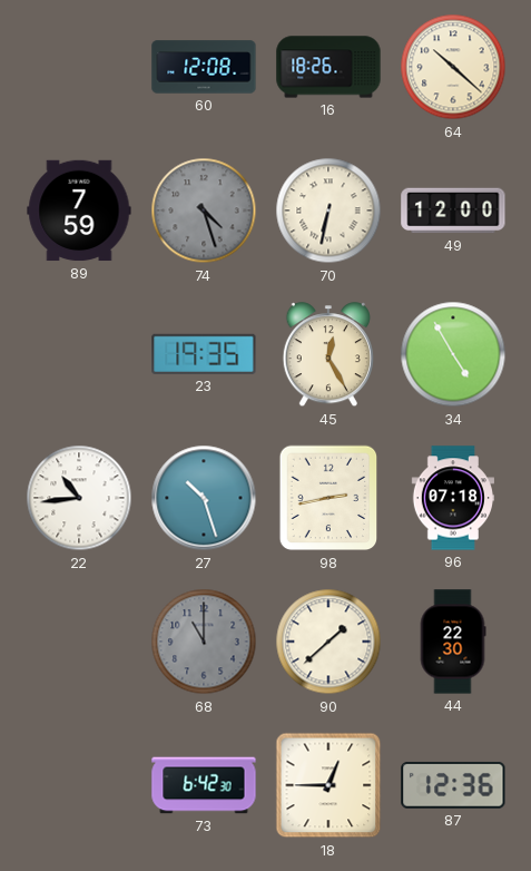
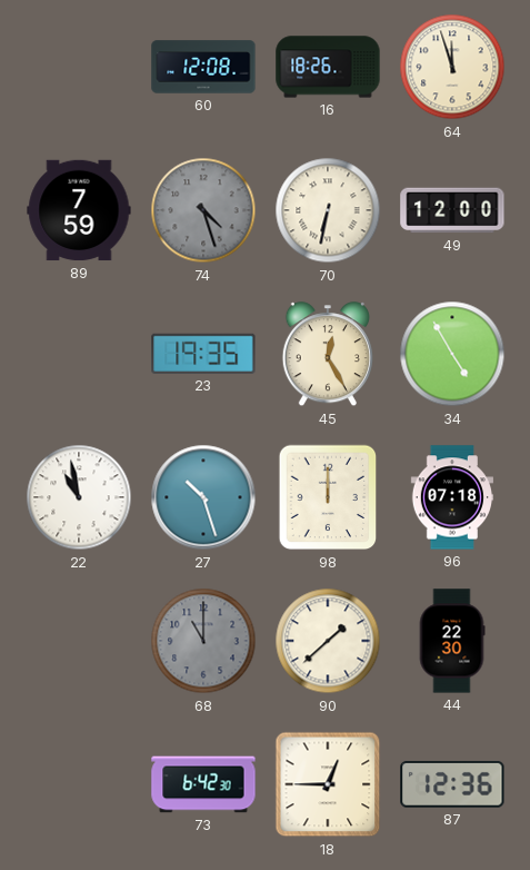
64: 10:22 -> 11:57
22: 10:44 -> 10:58
98: 2:43 -> 12:00
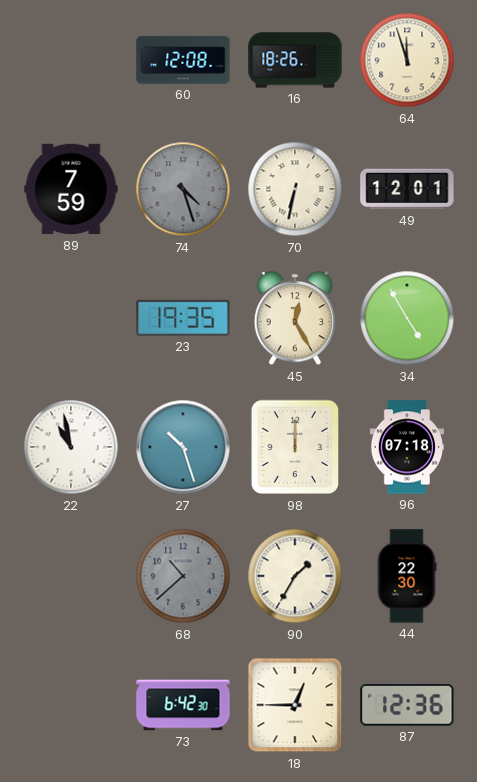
49: 12:00 -> 12:01
68: 11:00 -> 10:38
90: 1:38 -> 1:35
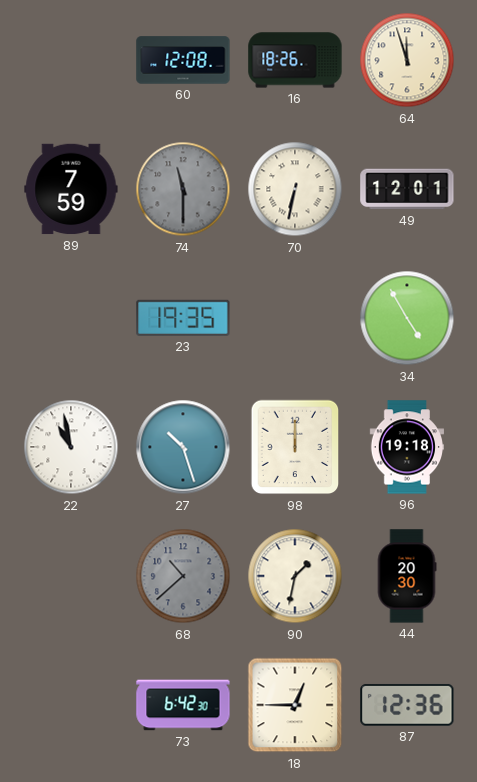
74: 4:27 -> 11:30
45: 12:25 -> none
96: 07:18 -> 19:18
90: 1:35 -> 1:32
44: 22:30 -> 20:30
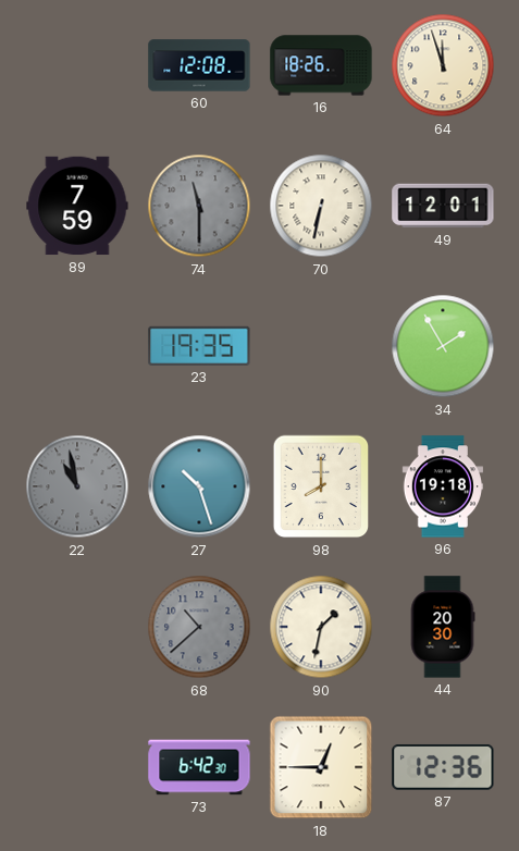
34: 4:55 -> 1:55
22 dial: white -> grey
98: 12:00 -> 8:00
